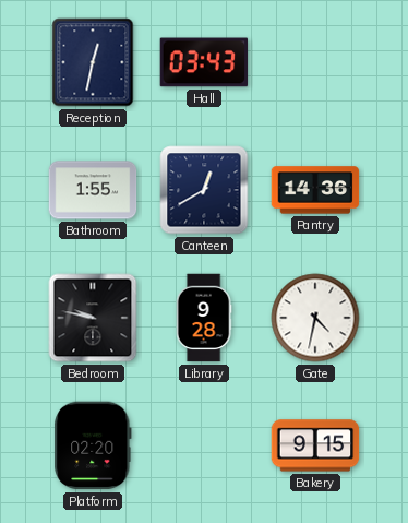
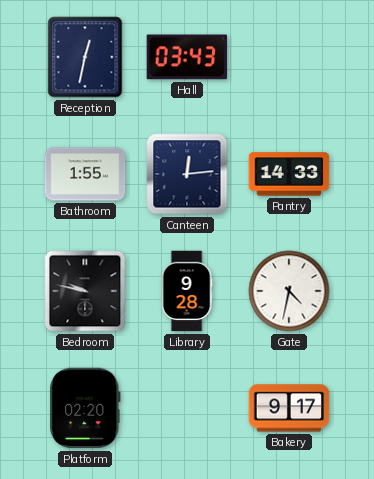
Canteen: 12:40 -> 12:14
Pantry: 14:36 -> 14:33
Bakery: 9:15 -> 9:17
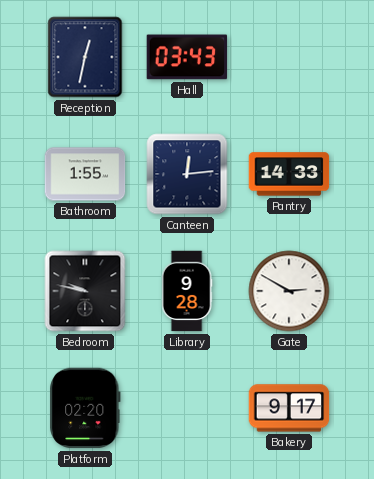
Gate: 4:32 -> 2:50
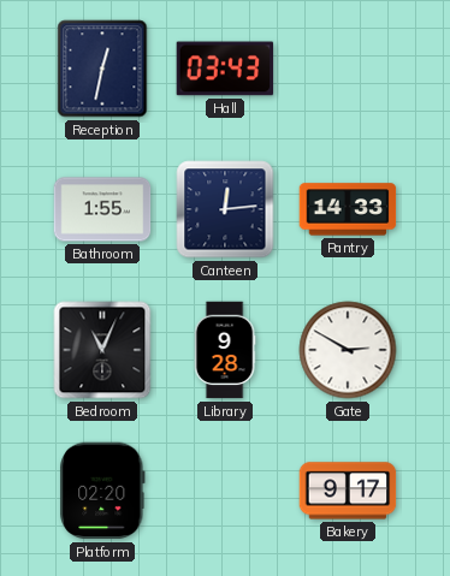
Bedroom: 9:47 -> 11:04
